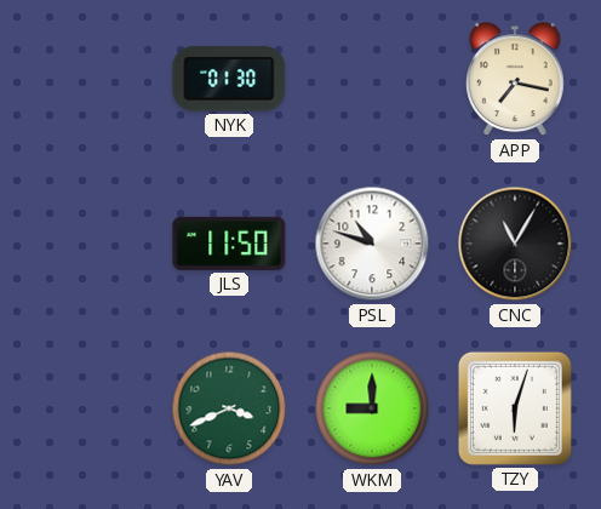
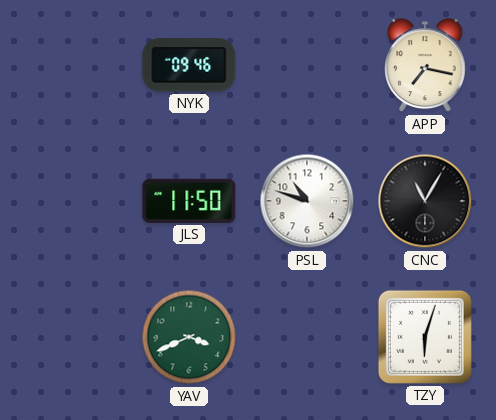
NYK: 01:30 -> 09:46
WKM: 9:00 -> none
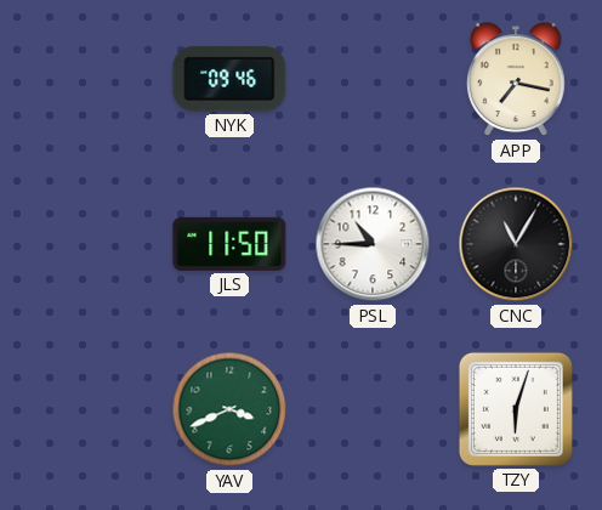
PSL: 10:48 -> 10:45
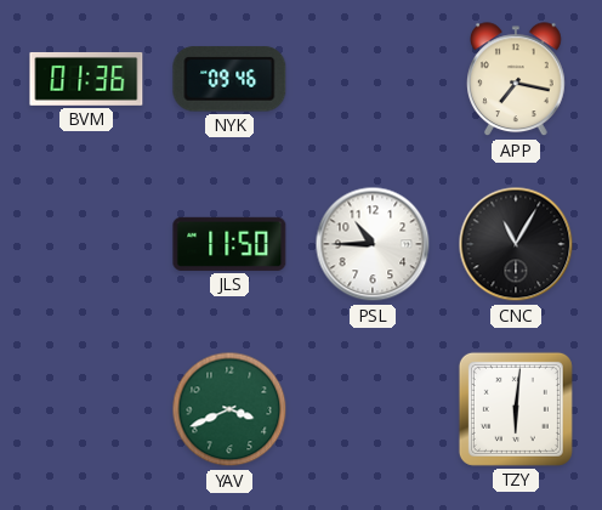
BVM: none -> 01:36
TZY: 6:03 -> 6:01
